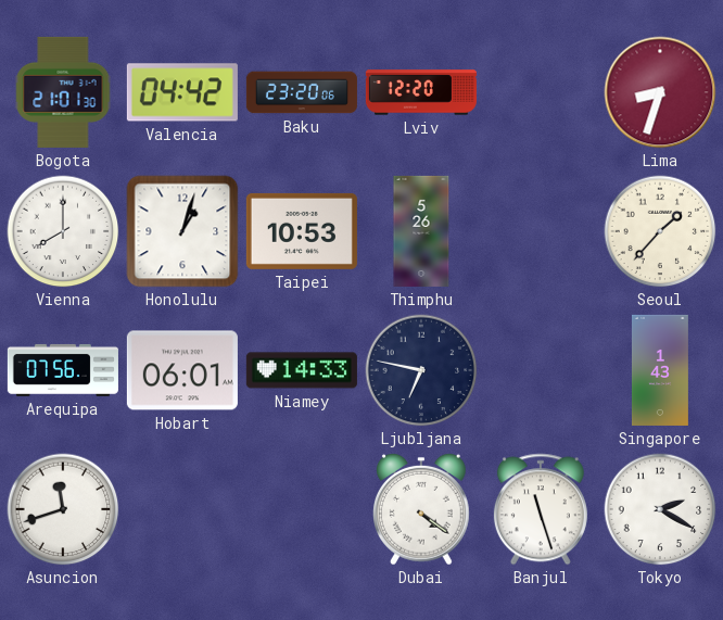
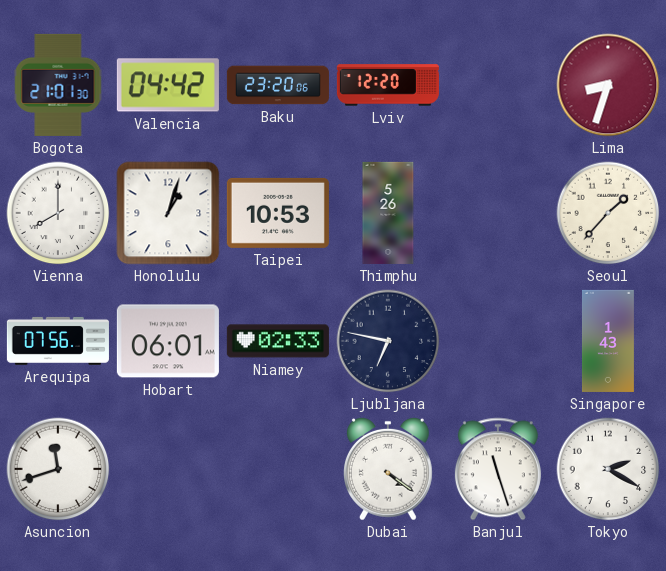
Niamey: 14:33 -> 02:33
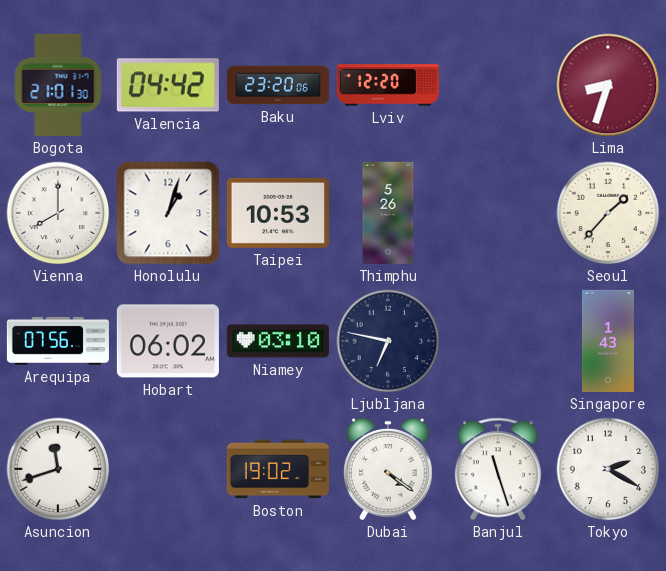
Hobart: 06:01 -> 06:02
Niamey: 02:33 -> 03:10
Boston: none -> 19:02
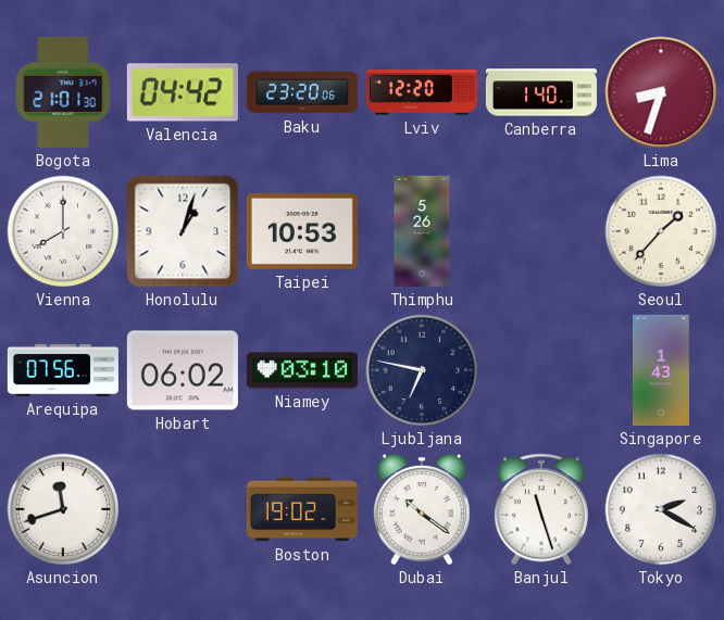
Canberra: none -> 1:40
Dubai: 4:21 -> 10:21
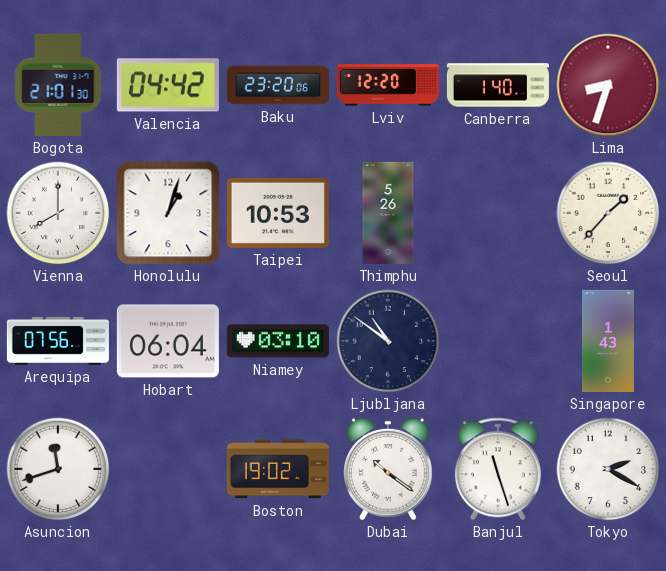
Hobart: 06:02 -> 06:04
Ljubljana: 6:47 -> 10:51
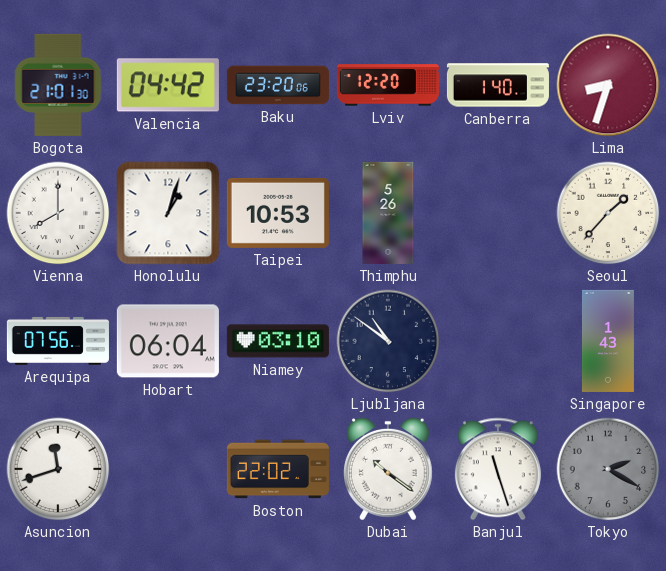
Boston: 19:02 -> 22:02
Tokyo dial: white -> grey
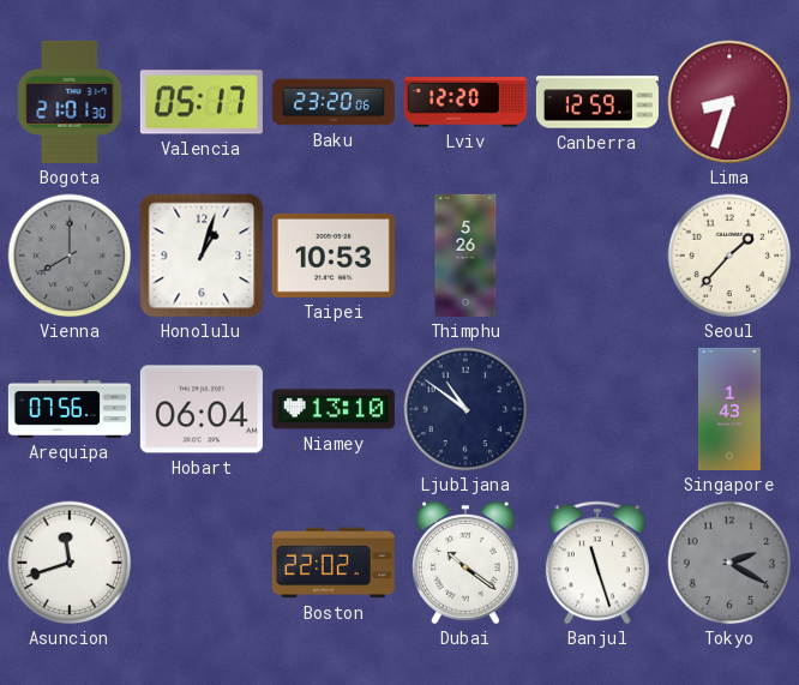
Valencia: 04:42 -> 05:17
Canberra: 1:40 -> 12:59
Vienna dial: white -> grey
Niamey: 03:10 -> 13:10
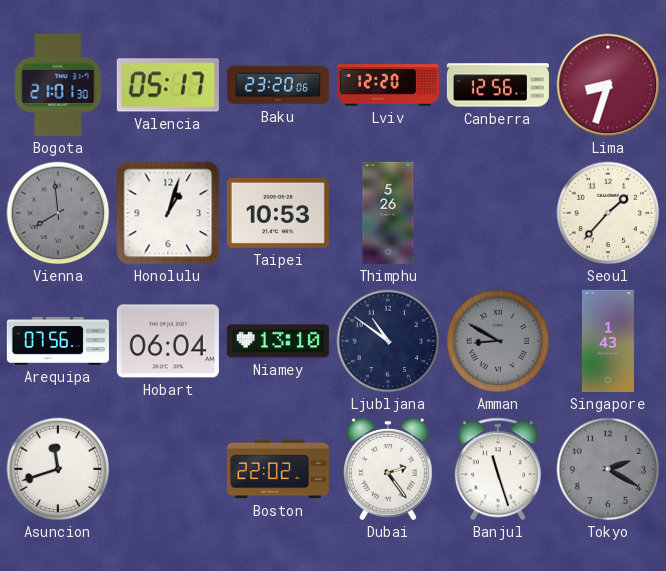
Canberra: 12:59 -> 12:56
Vienna: 8:00 -> 7:59
Amman: none -> 8:50
Dubai: 10:21 -> 2:24
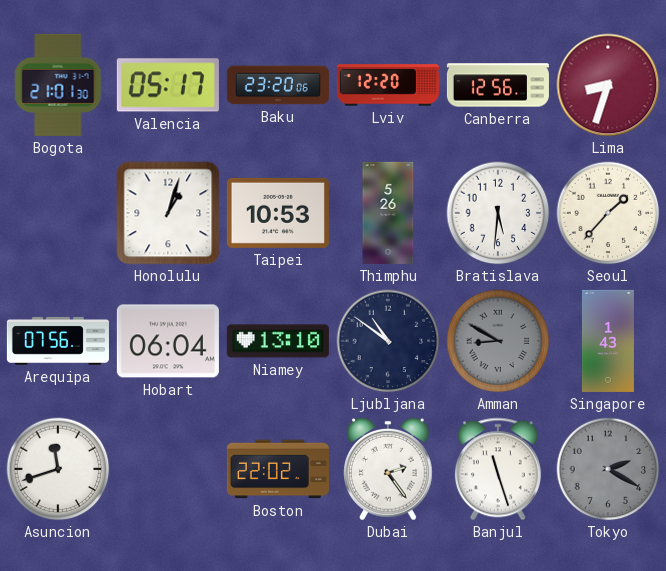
Vienna: 7:59 -> none
Bratislava: none -> 5:31
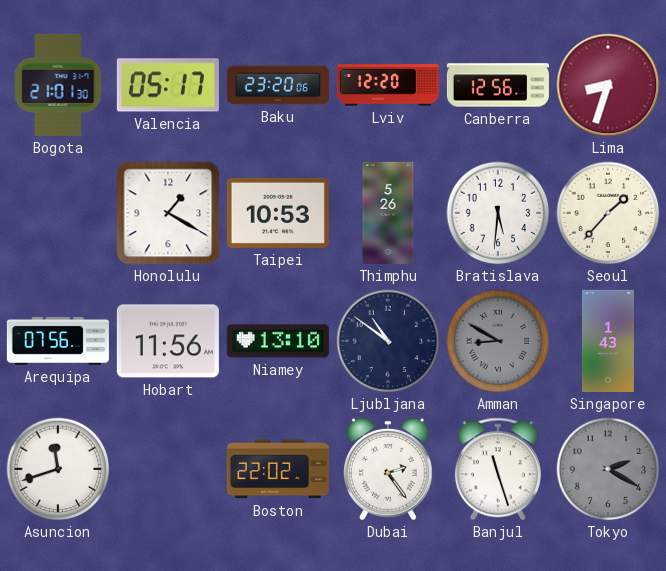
Honolulu: 1:03 -> 1:20
Hobart: 06:04 -> 11:56
